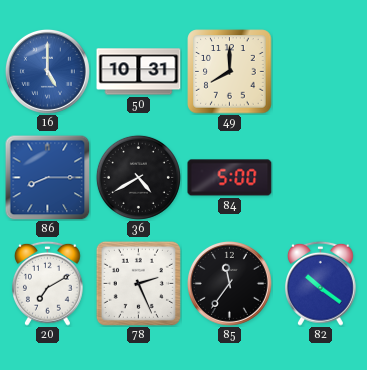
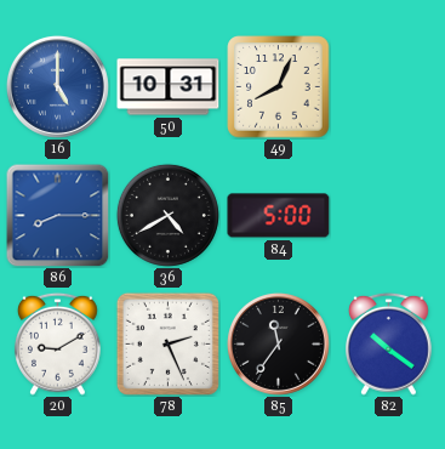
49: 8:00 -> 8:04
20: 7:10 -> 9:10
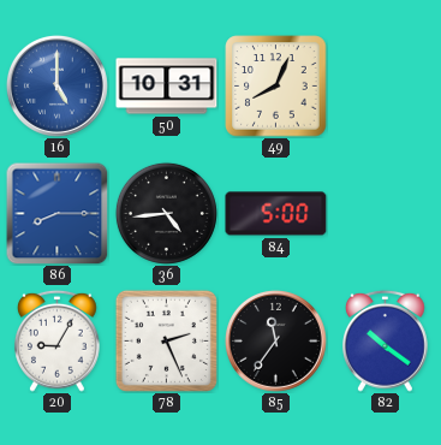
36: 4:40 -> 4:44
20: 9:10 -> 9:05
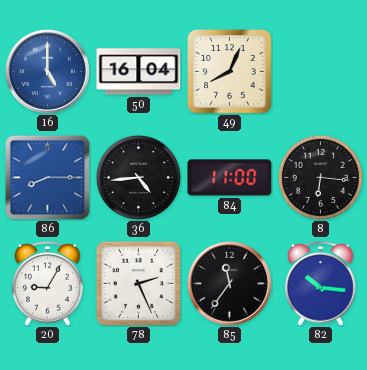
50: 10:31 -> 16:04
84: 5:00 -> 11:00
8: none -> 6:16
82: 10:21 -> 10:16
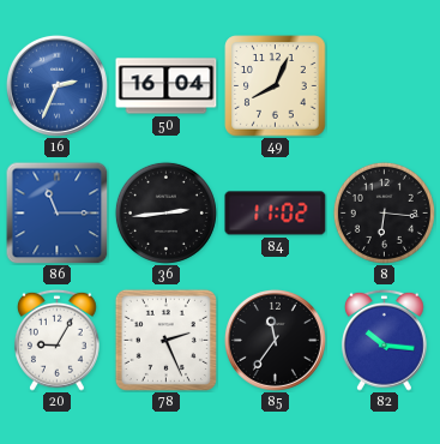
16: 5:00 -> 2:34
86: 8:15 -> 11:15
36: 4:44 -> 2:44
84: 11:00 -> 11:02
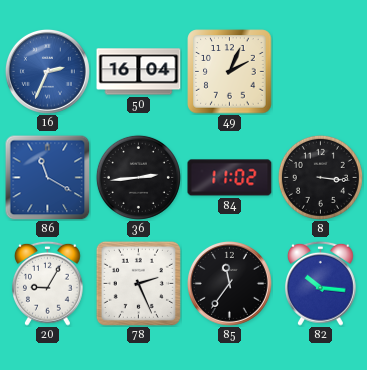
49: 8:04 -> 2:04
86: 11:15 -> 11:20
8: 6:16 -> 3:16
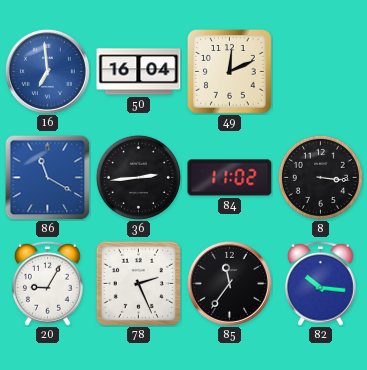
16: 2:34 -> 6:59
49: 2:04 -> 12:11
